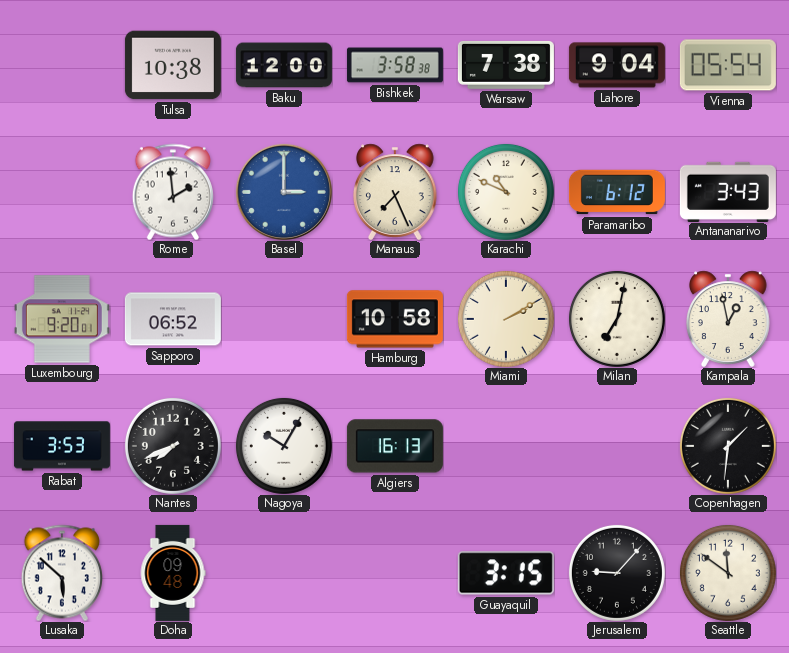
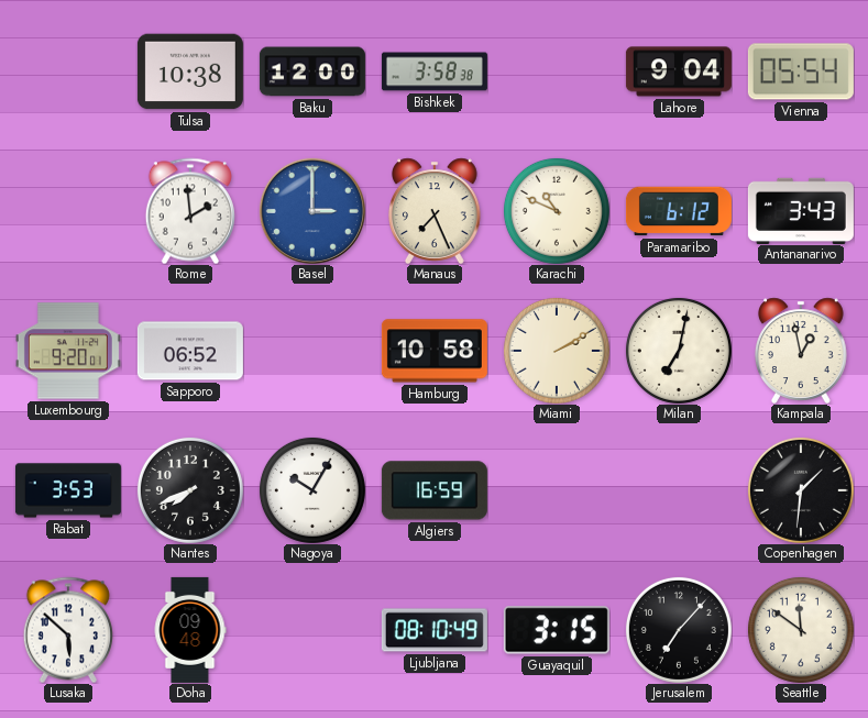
Warsaw: 7:38 -> none
Algiers: 16:13 -> 16:59
Ljubljana: none -> 08:10
Jerusalem: 9:07 -> 7:07
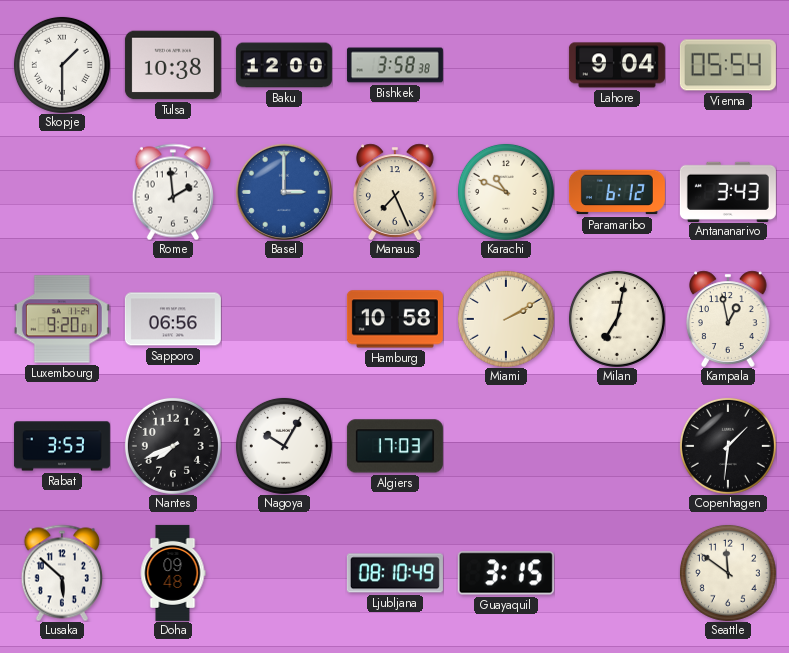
Skopje: none -> 1:30
Sapporo: 06:52 -> 06:56
Algiers: 16:59 -> 17:03
Jerusalem: 7:07 -> none
